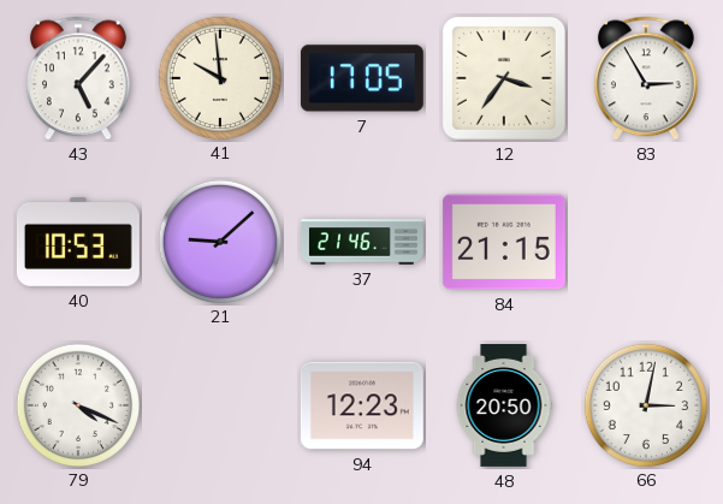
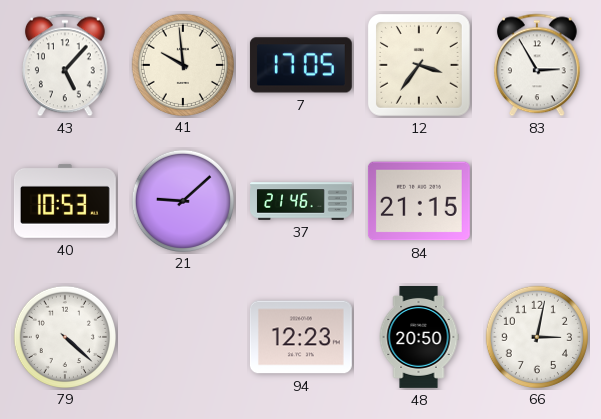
79: 4:19 -> 4:22
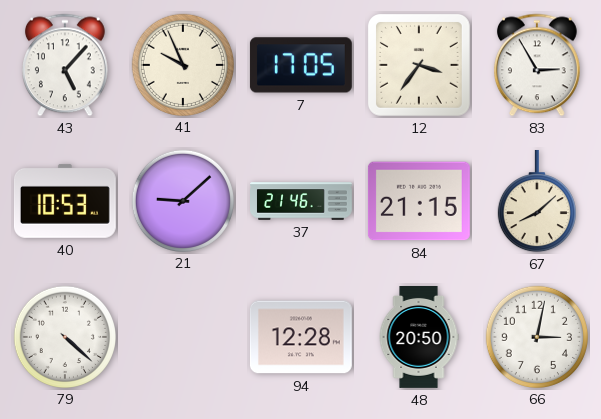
41: 9:59 -> 9:56
67: none -> 8:08
94: 12:23 -> 12:28
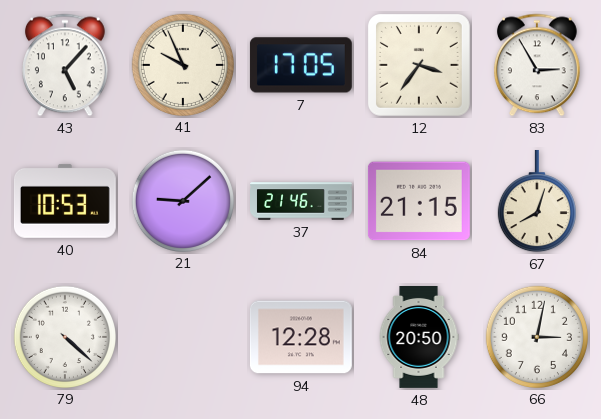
67: 8:08 -> 8:03
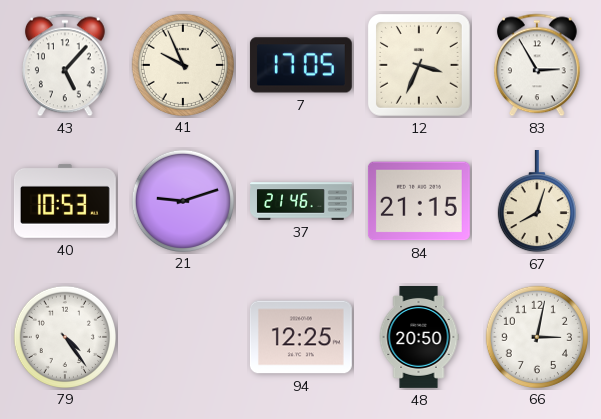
12: 3:36 -> 3:34
21: 9:08 -> 9:12
79: 4:22 -> 4:24
94: 12:28 -> 12:25
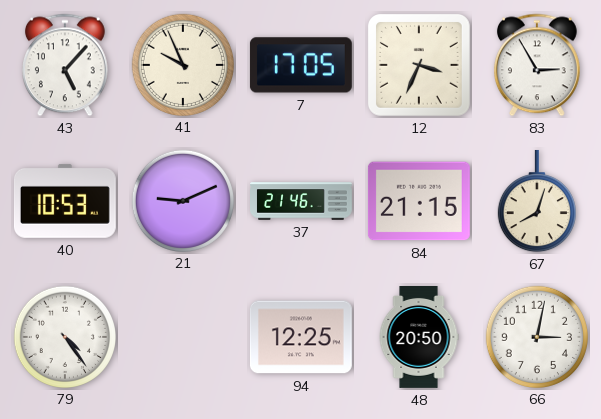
21: 9:12 -> 9:11
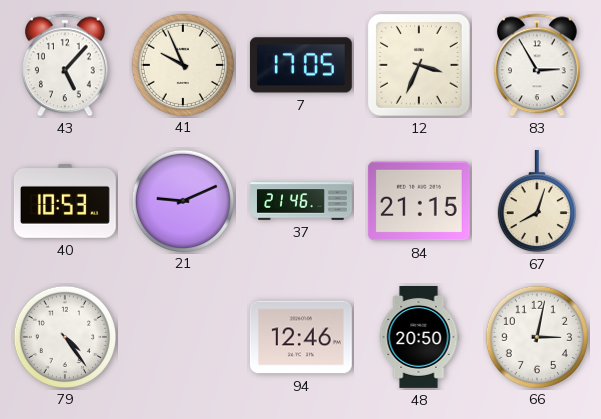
94: 12:25 -> 12:46
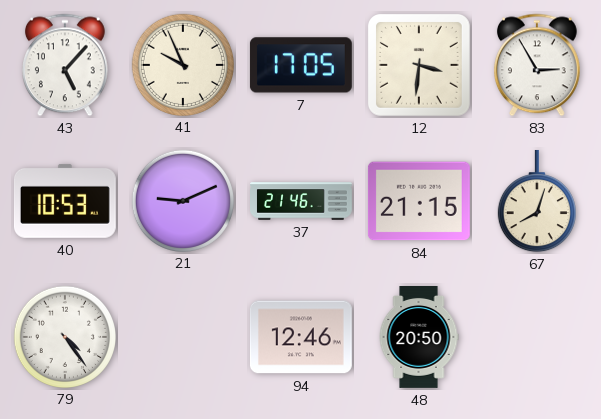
12: 3:34 -> 3:31
66: 3:02 -> none
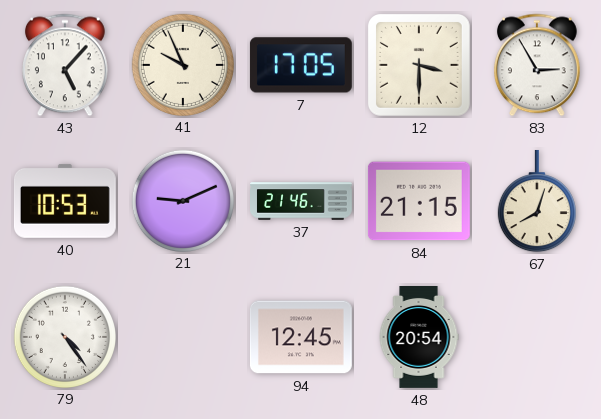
12: 3:31 -> 3:30
94: 12:46 -> 12:45
48: 20:50 -> 20:54
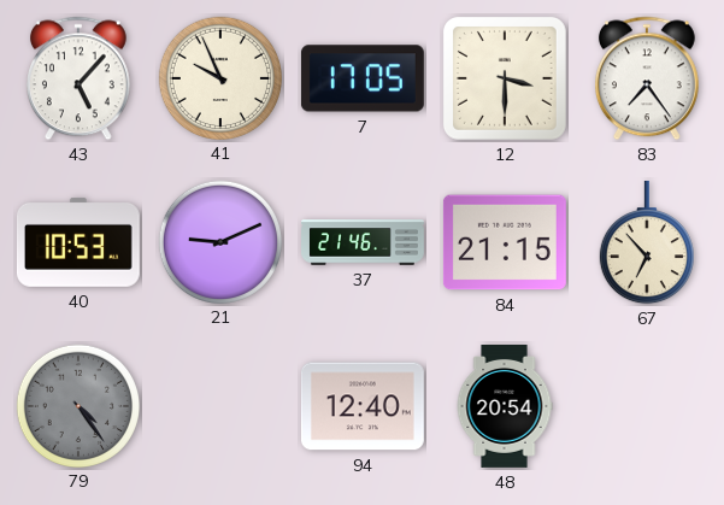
83: 2:55 -> 7:24
67: 8:03 -> 6:53
79 dial: white -> grey
94: 12:45 -> 12:40
